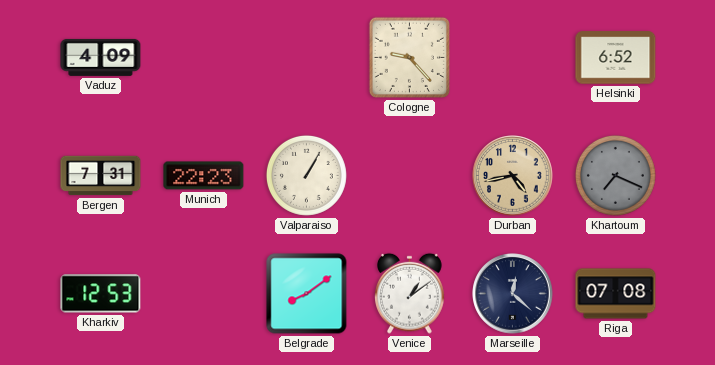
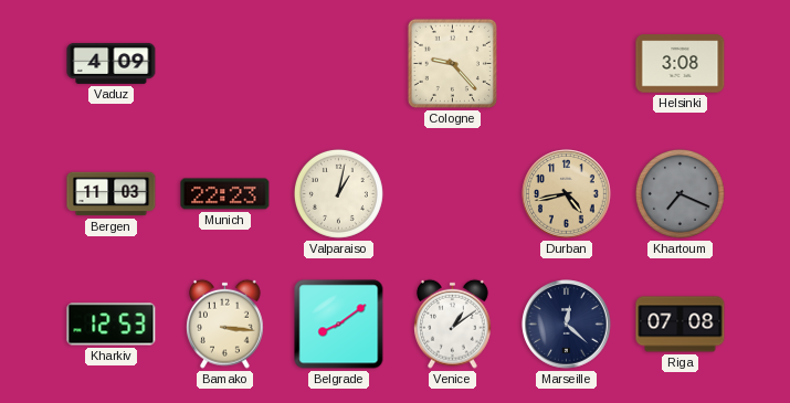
Helsinki: 6:52 -> 3:08
Bergen: 7:31 -> 11:03
Valparaiso: 1:05 -> 1:02
Bamako: none -> 3:16
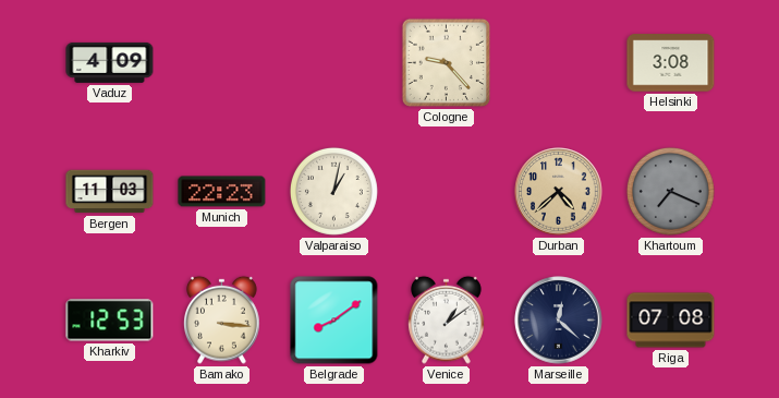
Durban: 4:43 -> 4:38
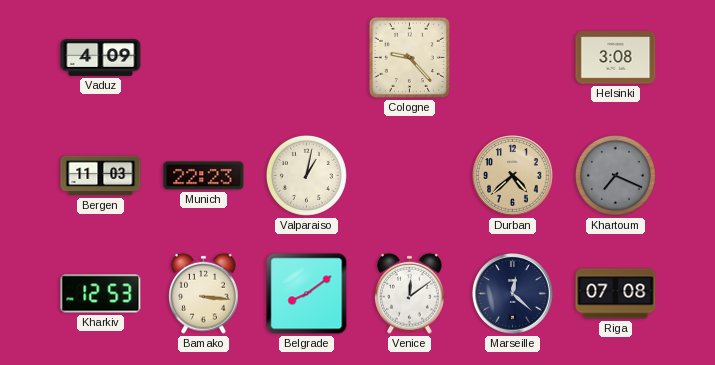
Venice: 1:09 -> 12:09
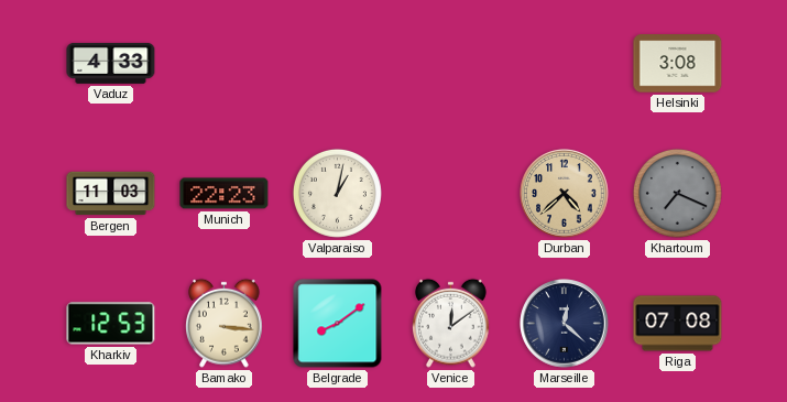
Vaduz: 4:09 -> 4:33
Cologne: 9:23 -> none
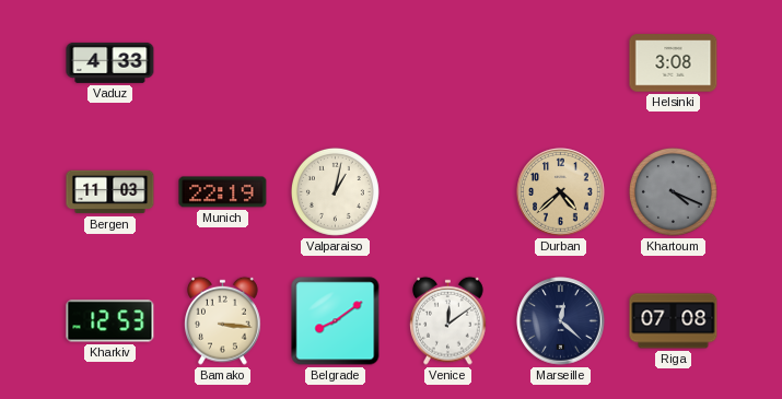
Munich: 22:23 -> 22:19
Khartoum: 7:19 -> 4:19
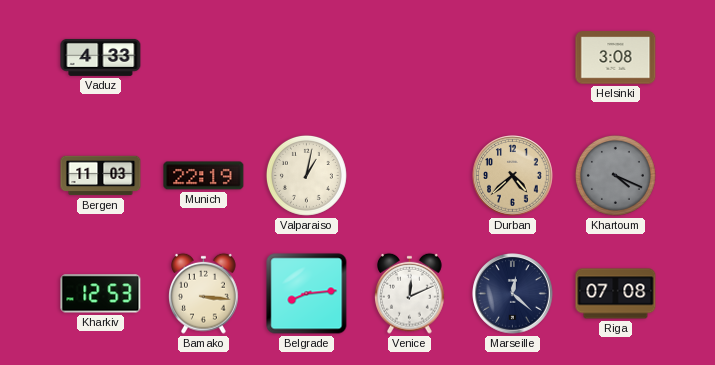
Belgrade: 8:09 -> 8:14
Venice: 12:09 -> 12:11
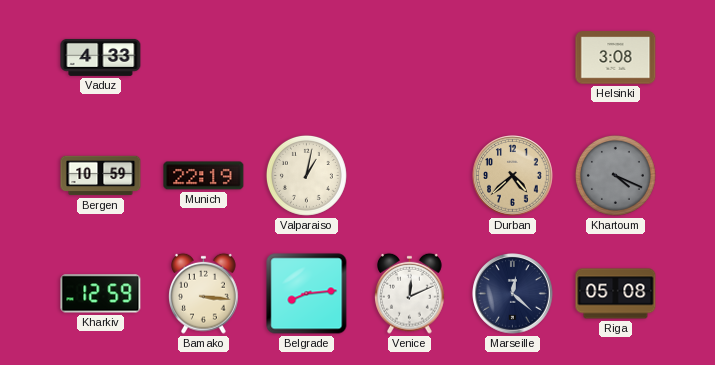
Bergen: 11:03 -> 10:59
Kharkiv: 12:53 -> 12:59
Riga: 07:08 -> 05:08
